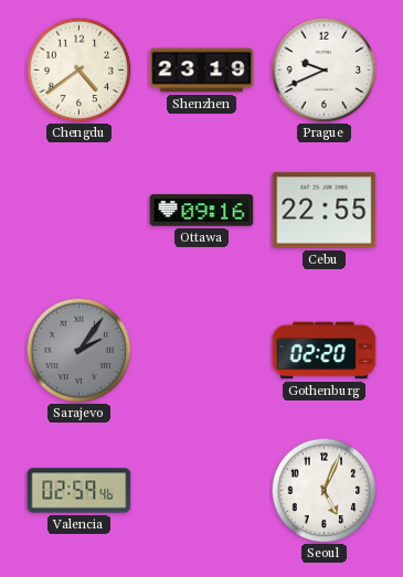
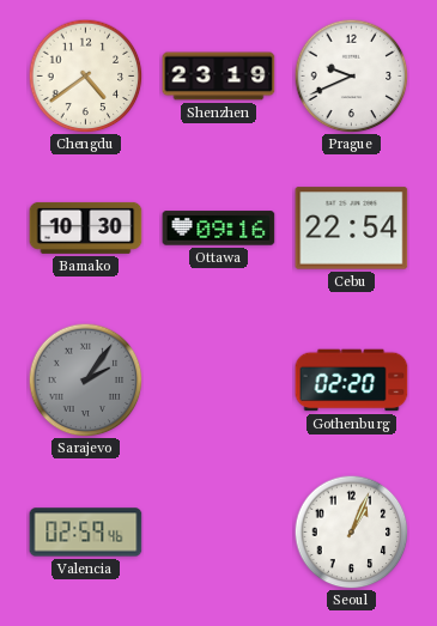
Bamako: none -> 10:30
Cebu: 22:55 -> 22:54
Seoul: 5:04 -> 1:04
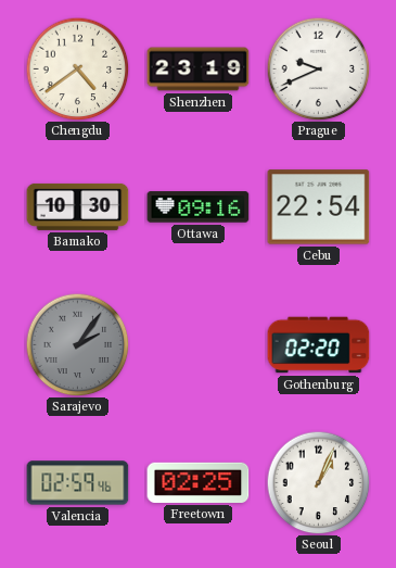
Freetown: none -> 02:25
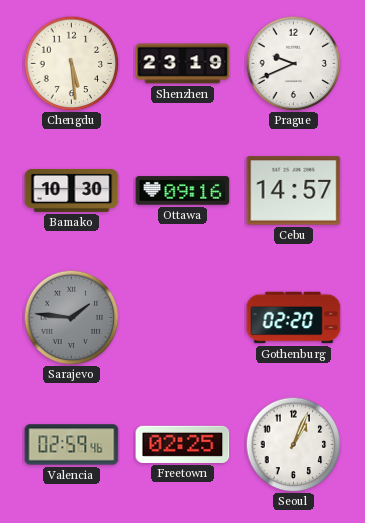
Chengdu: 4:39 -> 5:29
Cebu: 22:54 -> 14:57
Sarajevo: 2:06 -> 1:46
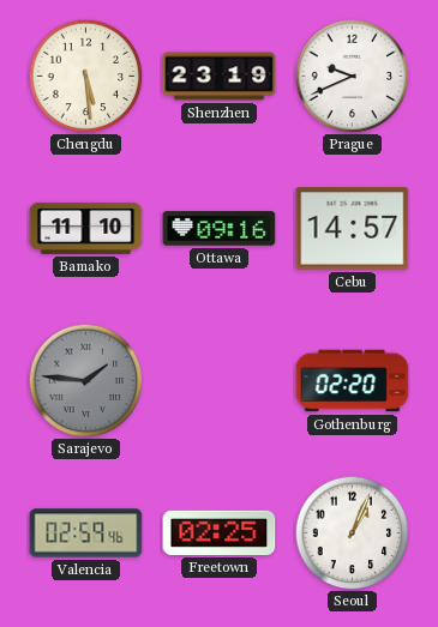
Bamako: 10:30 -> 11:10
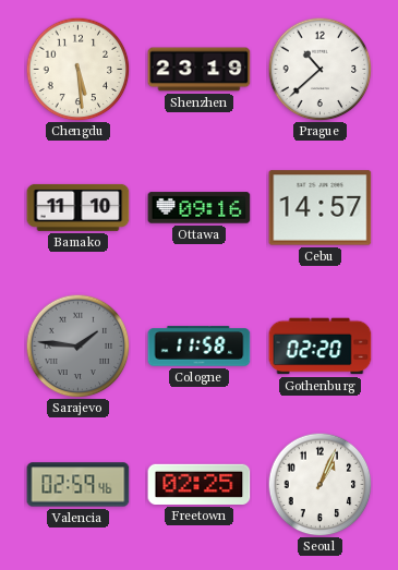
Prague: 9:41 -> 10:38
Cologne: none -> 11:58
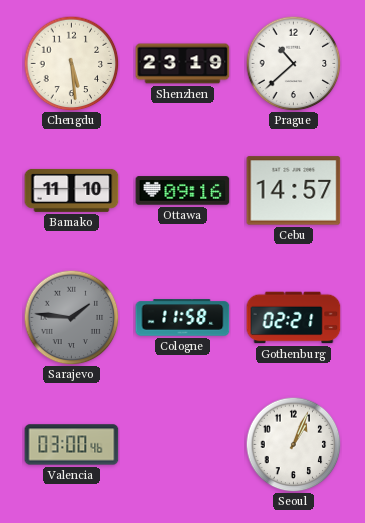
Gothenburg: 02:20 -> 02:21
Valencia: 02:59 -> 03:00
Freetown: 02:25 -> none
